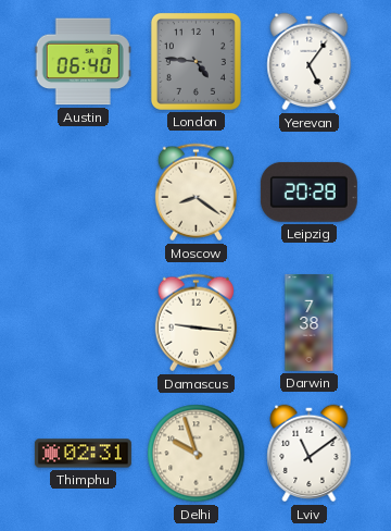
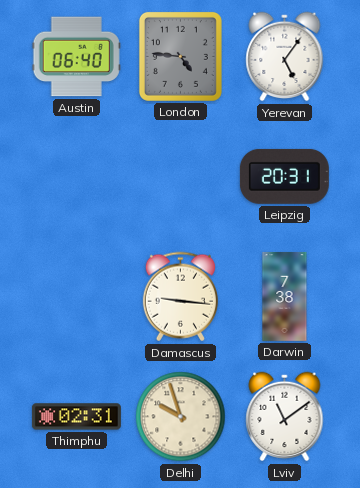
Moscow: 8:21 -> none
Leipzig: 20:28 -> 20:31
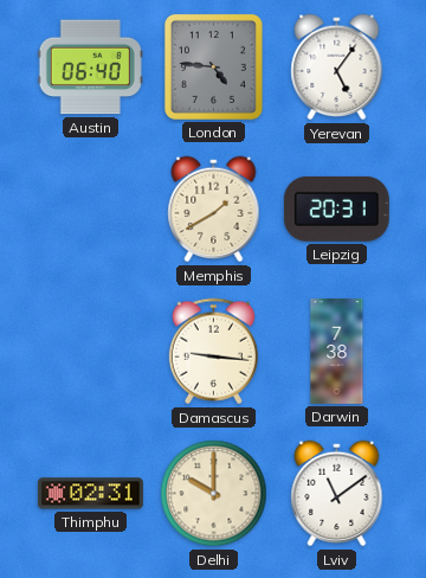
Memphis: none -> 1:40
Delhi: 9:57 -> 10:00
